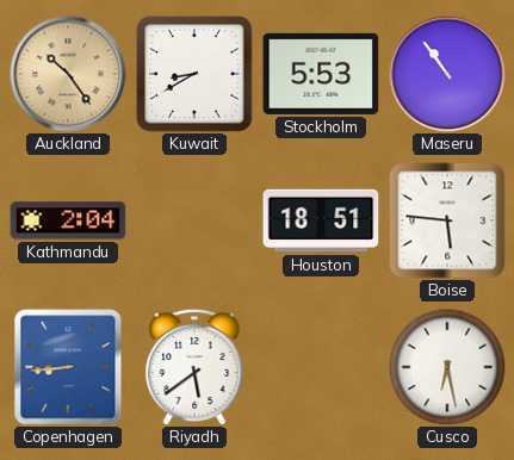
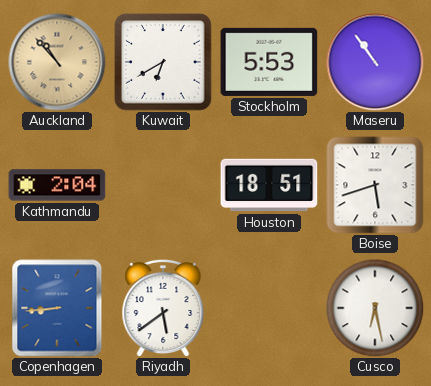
Auckland: 10:24 -> 10:53
Kuwait: 8:40 -> 6:40
Boise: 5:46 -> 5:42
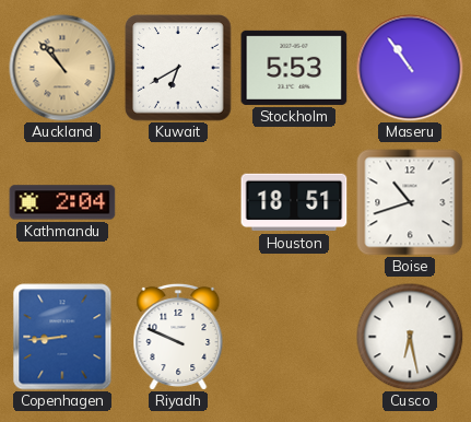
Boise: 5:42 -> 10:42
Riyadh: 5:39 -> 9:49
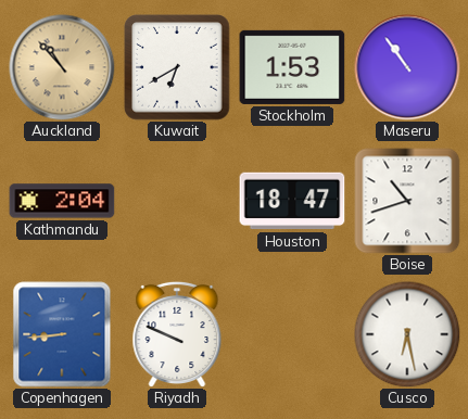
Stockholm: 5:53 -> 1:53
Houston: 18:51 -> 18:47
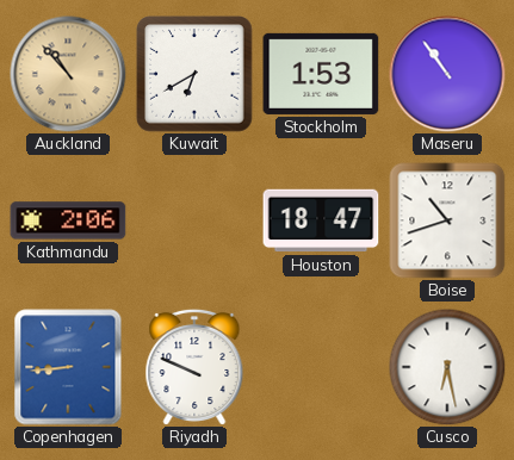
Kathmandu: 2:04 -> 2:06
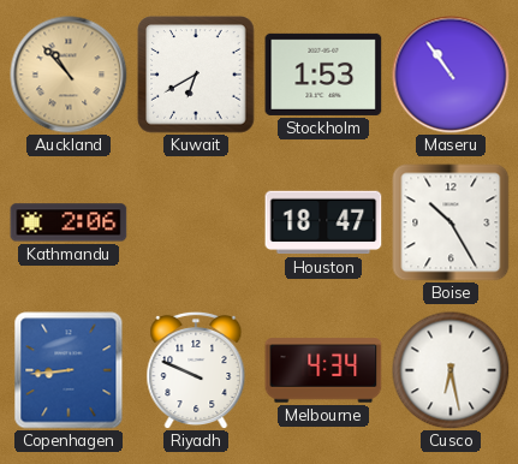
Boise: 10:42 -> 10:25
Melbourne: none -> 4:34
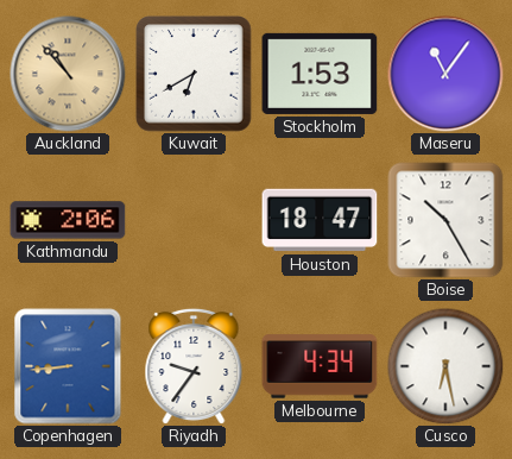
Maseru: 10:54 -> 11:06
Riyadh: 9:49 -> 9:36
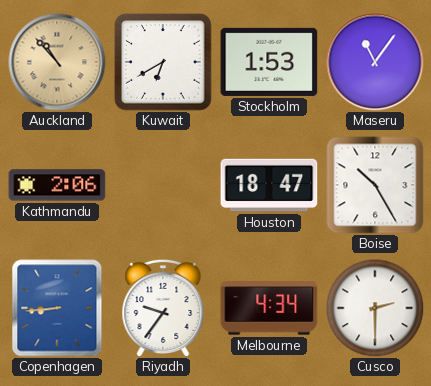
Cusco: 6:28 -> 2:30
